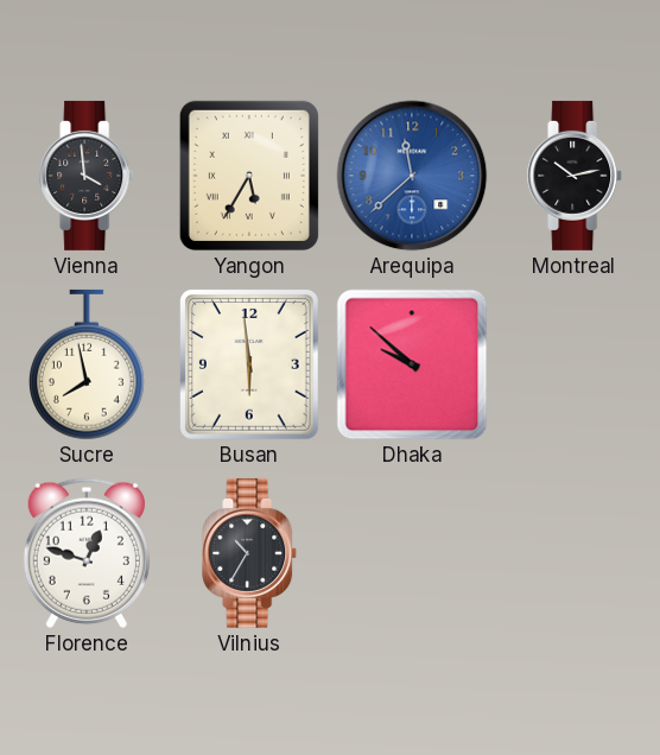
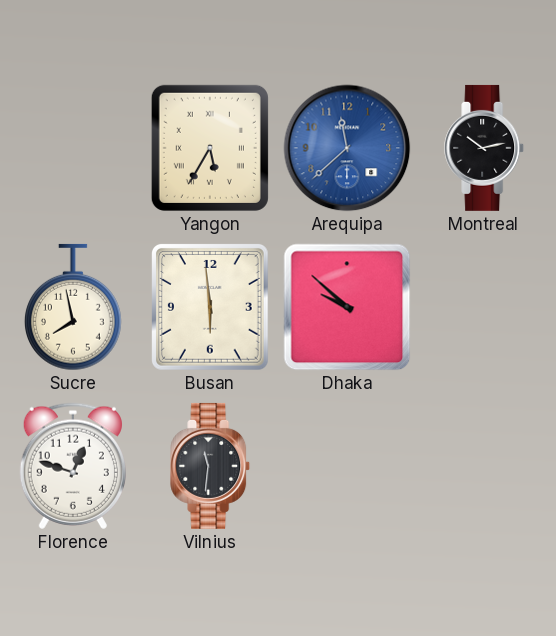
Vienna: 3:59 -> none
Vilnius: 10:35 -> 11:31
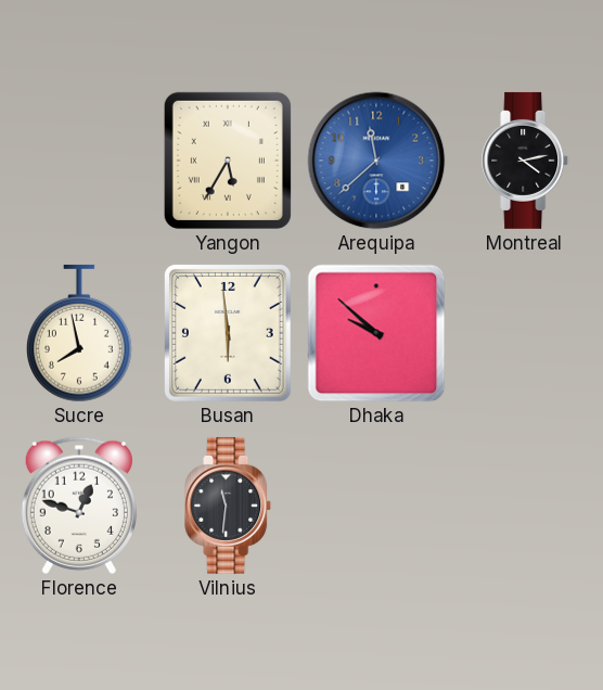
Montreal: 10:13 -> 4:13
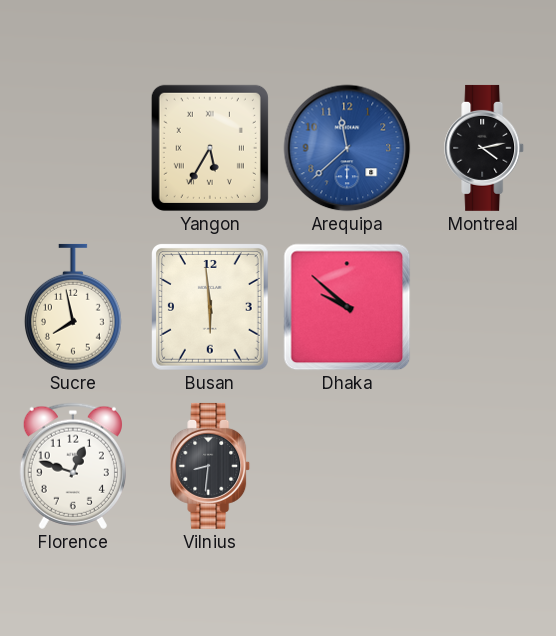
Vilnius: 11:31 -> 8:31
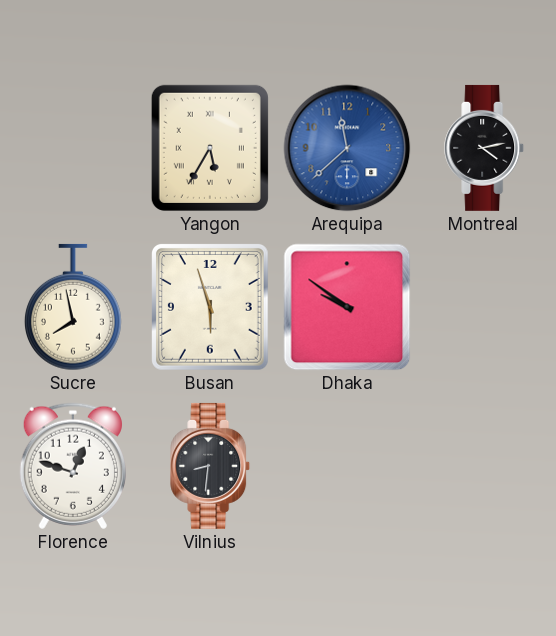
Busan: 5:59 -> 5:57
Dhaka: 9:52 -> 9:51
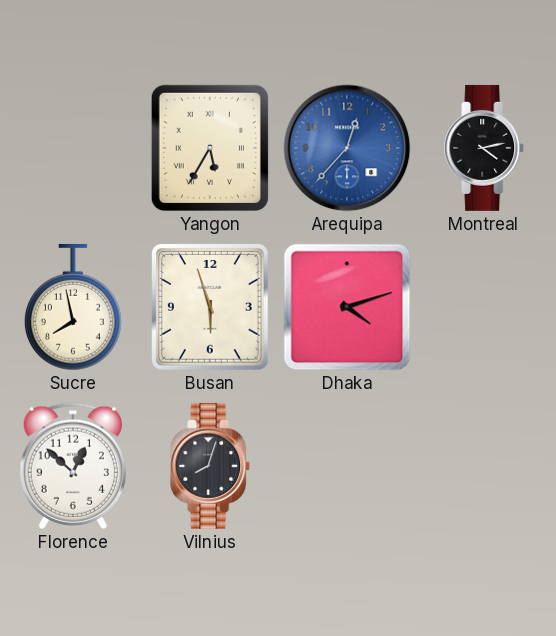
Arequipa: 11:38 -> 12:37
Dhaka: 9:51 -> 4:12
Florence: 12:48 -> 12:52
Vilnius: 8:31 -> 8:03
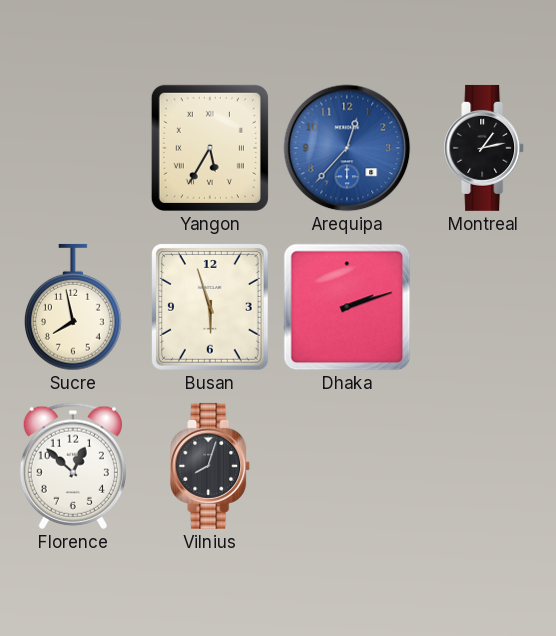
Montreal: 4:13 -> 1:13
Dhaka: 4:12 -> 2:12
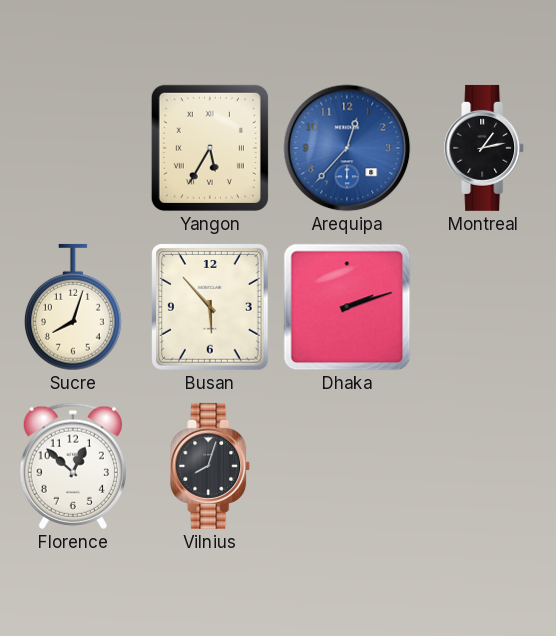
Sucre: 7:58 -> 8:03
Busan: 5:57 -> 5:53
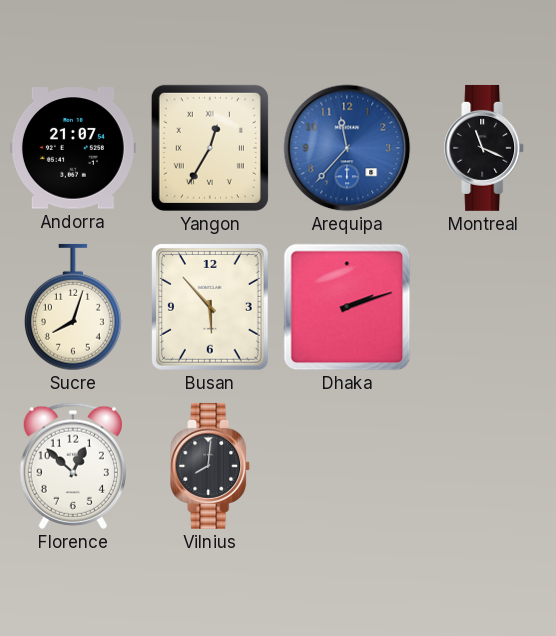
Andorra: none -> 21:07
Yangon: 5:35 -> 12:35
Arequipa: 12:37 -> 11:37
Montreal: 1:13 -> 11:19
Vilnius: 8:03 -> 8:01
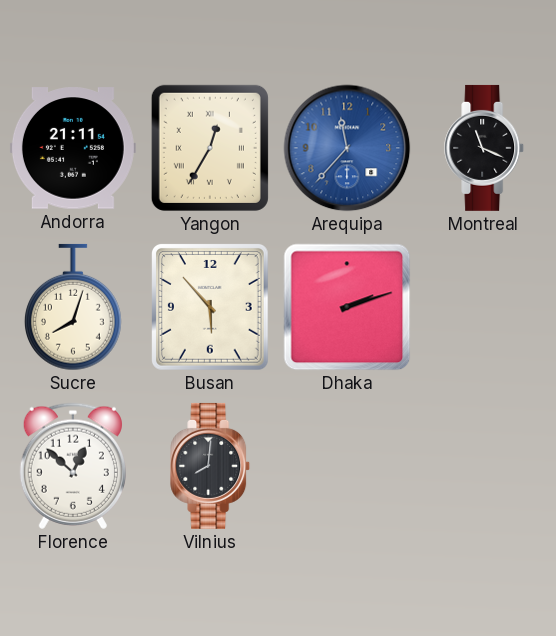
Andorra: 21:07 -> 21:11
